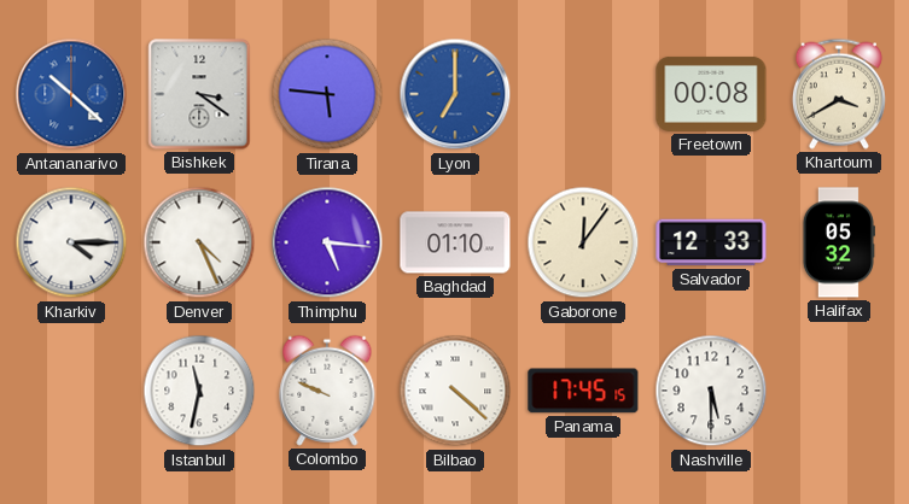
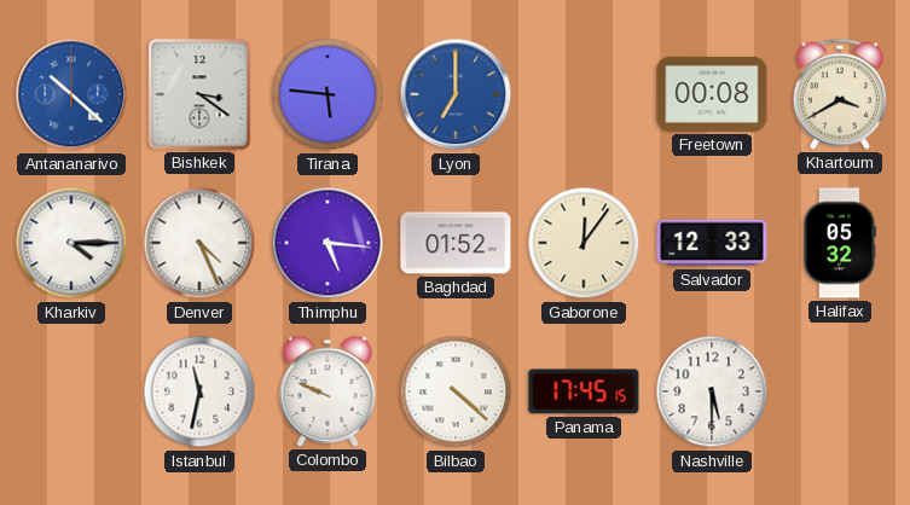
Baghdad: 01:10 -> 01:52
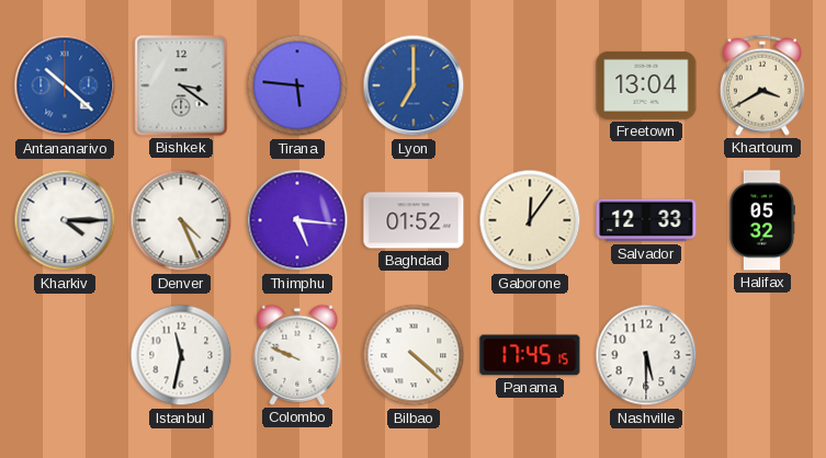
Freetown: 00:08 -> 13:04
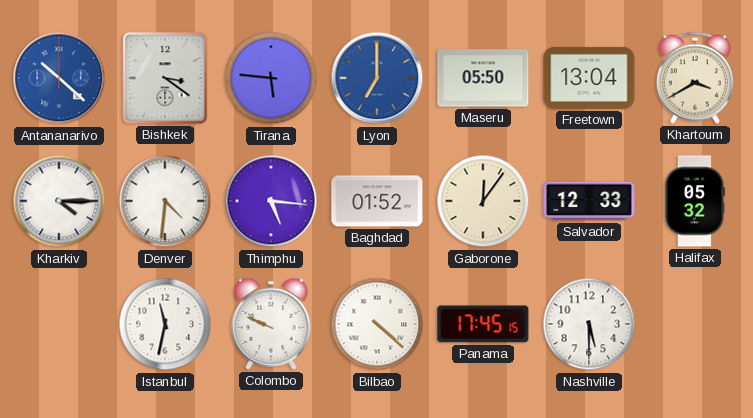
Maseru: none -> 05:50
Denver: 4:26 -> 4:31
